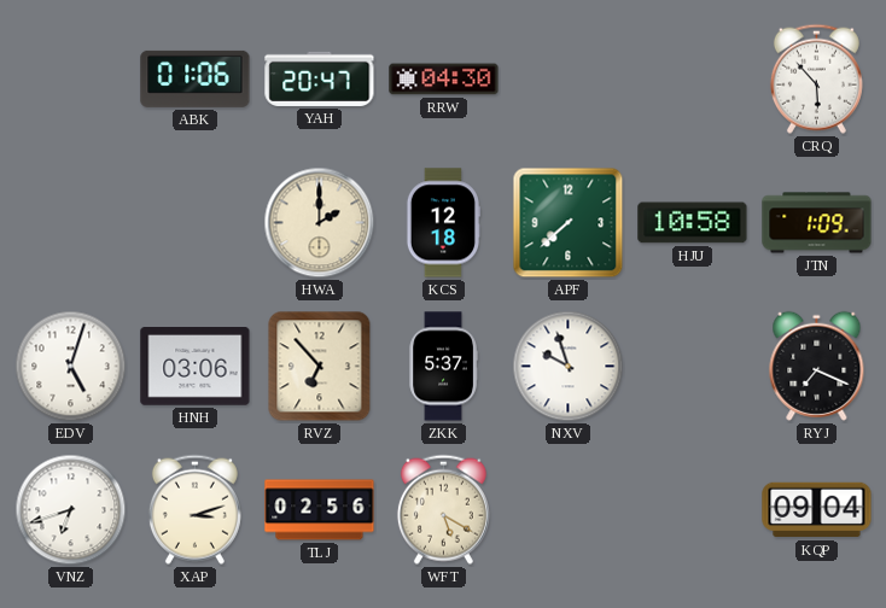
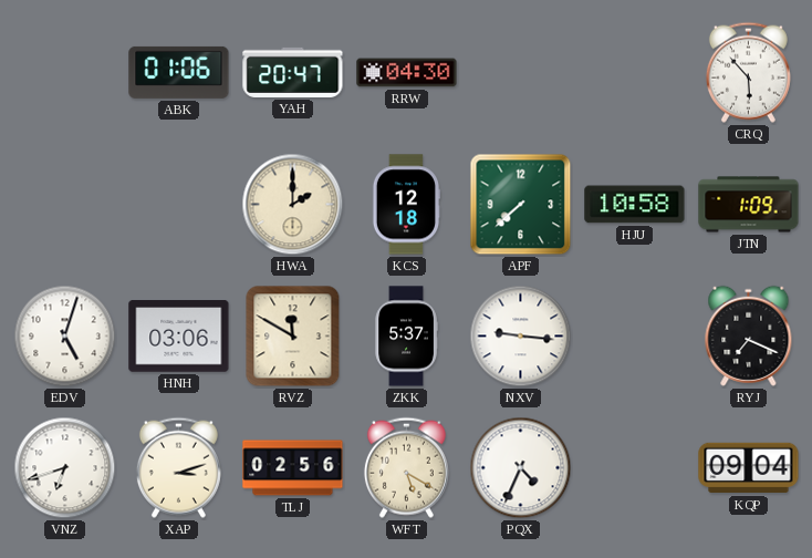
RVZ: 6:53 -> 11:50
NXV: 9:57 -> 9:16
PQX: none -> 4:34
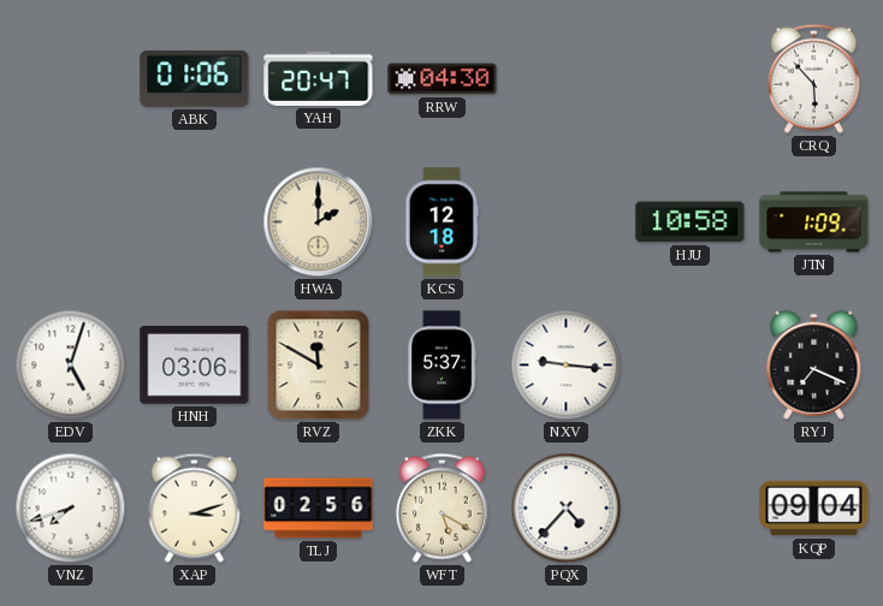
APF: 7:38 -> none
VNZ: 6:42 -> 7:42
PQX: 4:34 -> 4:37
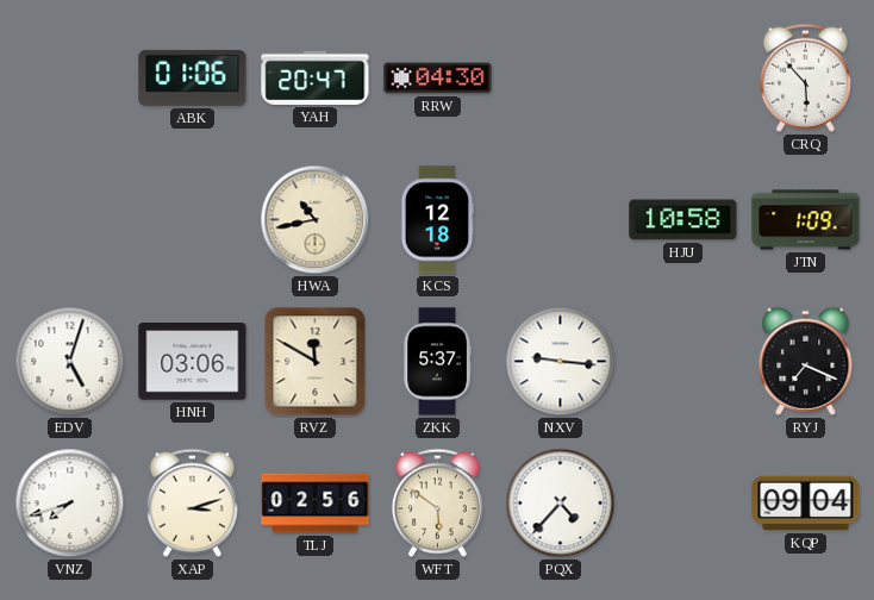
HWA: 2:00 -> 10:43
WFT: 5:20 -> 5:51
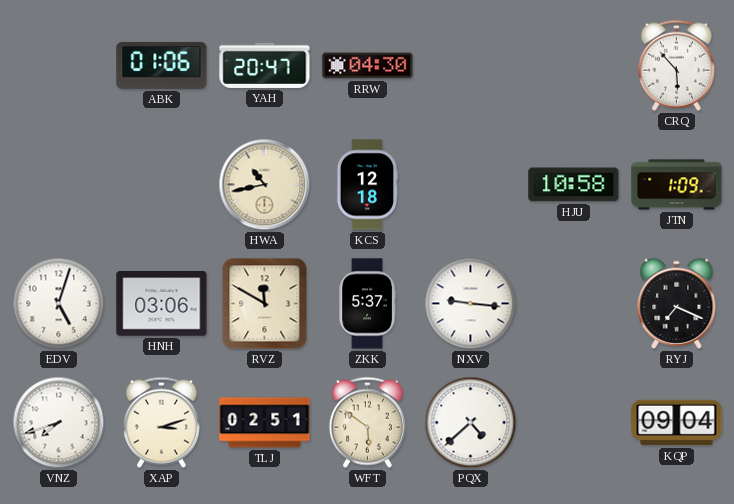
TLJ: 02:56 -> 02:51
PQX: 4:37 -> 4:38
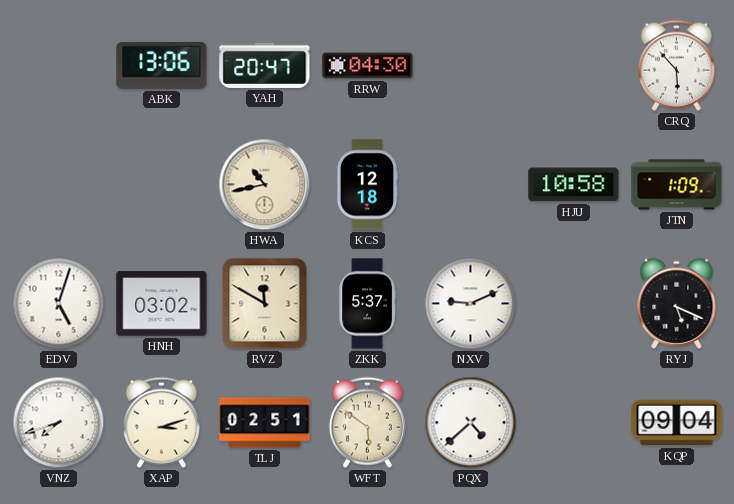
ABK: 01:06 -> 13:06
HNH: 03:06 -> 03:02
NXV: 9:16 -> 9:11
RYJ: 7:19 -> 5:19
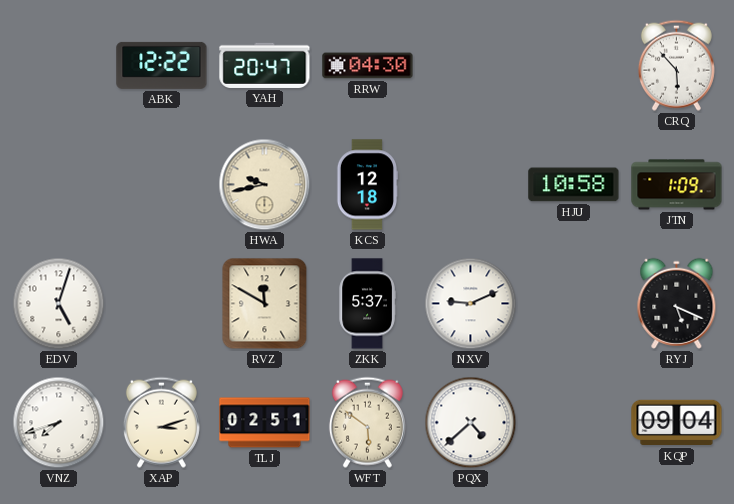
ABK: 13:06 -> 12:22
HWA: 10:43 -> 9:43
HNH: 03:02 -> none
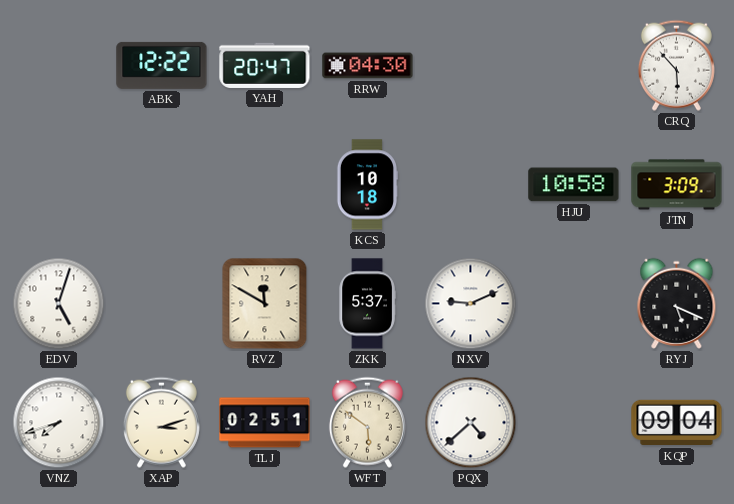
HWA: 9:43 -> none
KCS: 12:18 -> 10:18
JTN: 1:09 -> 3:09
